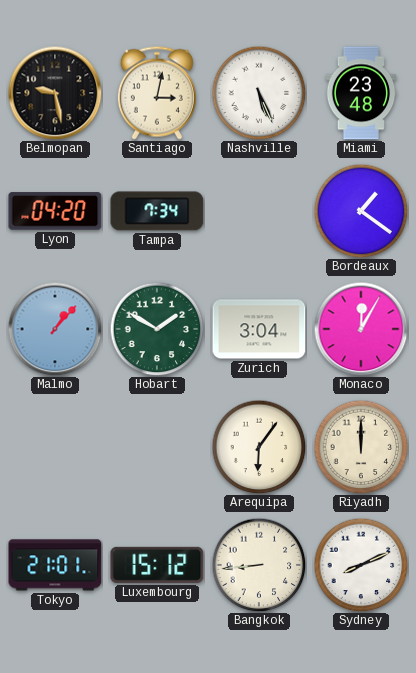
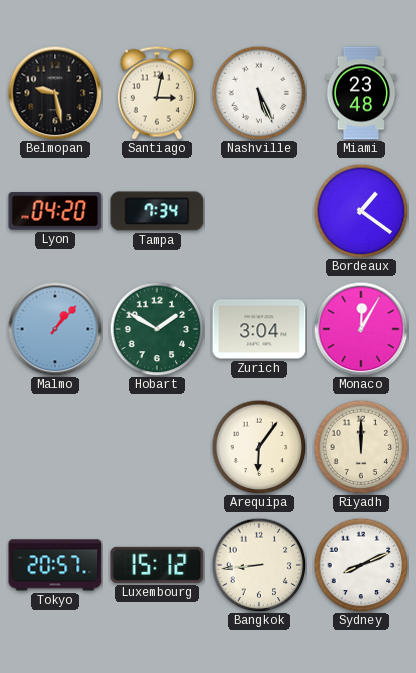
Tokyo: 21:01 -> 20:57
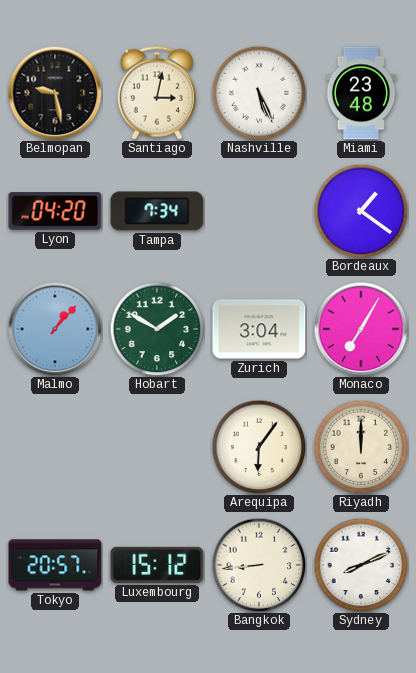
Monaco: 12:05 -> 7:05
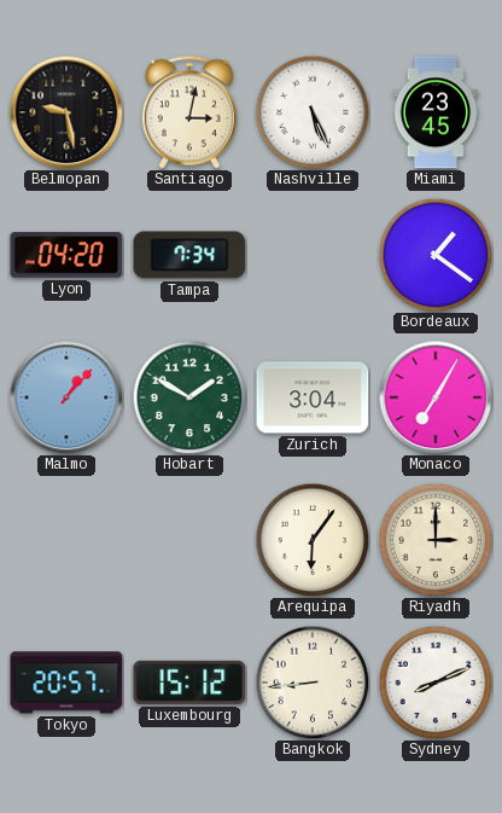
Miami: 23:48 -> 23:45
Riyadh: 12:00 -> 3:00
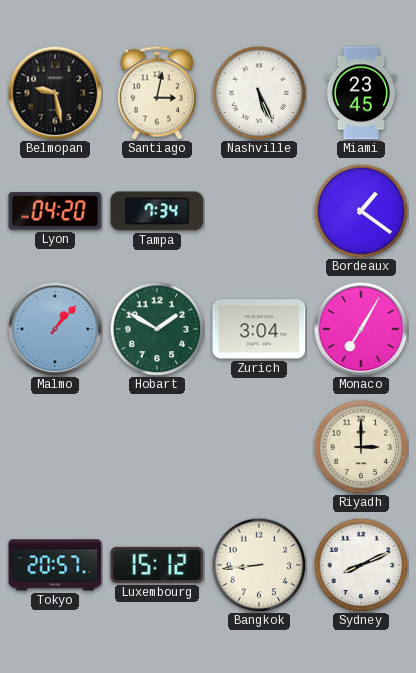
Arequipa: 6:06 -> none
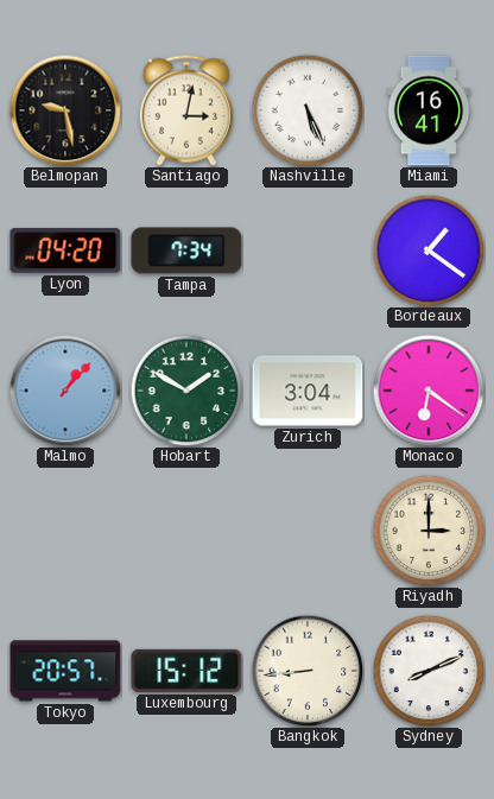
Miami: 23:45 -> 16:41
Monaco: 7:05 -> 6:21
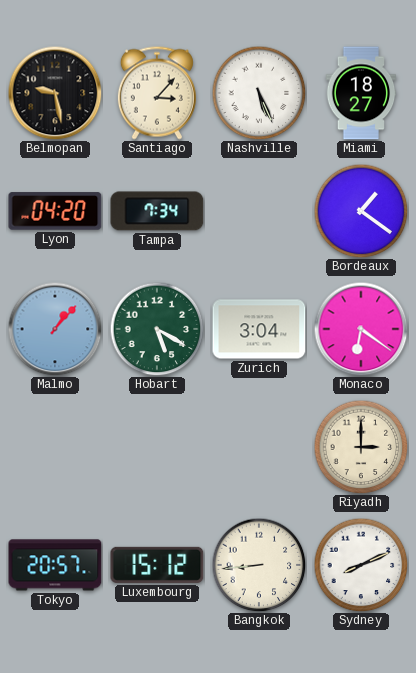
Santiago: 3:02 -> 3:07
Miami: 16:41 -> 18:27
Hobart: 1:50 -> 5:20
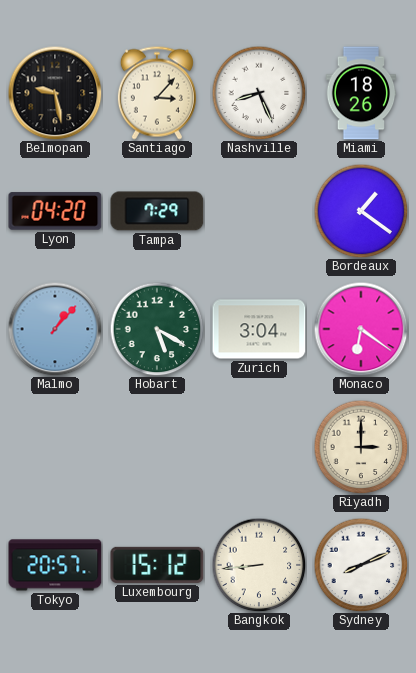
Nashville: 5:26 -> 8:26
Miami: 18:27 -> 18:26
Tampa: 7:34 -> 7:29
